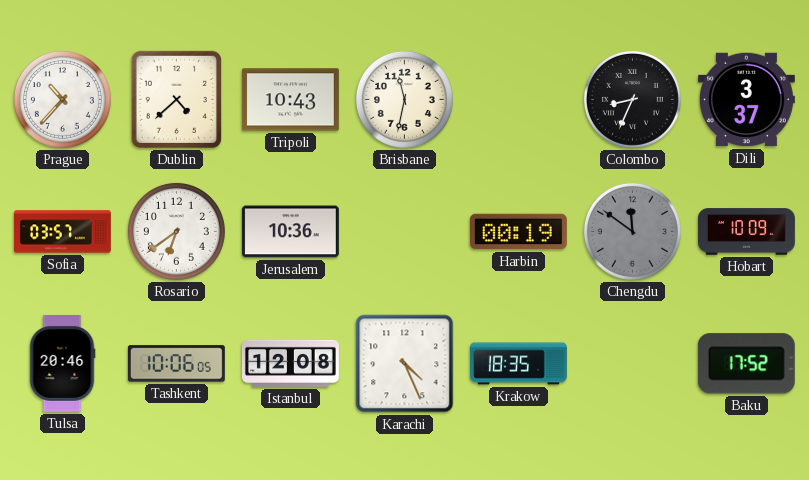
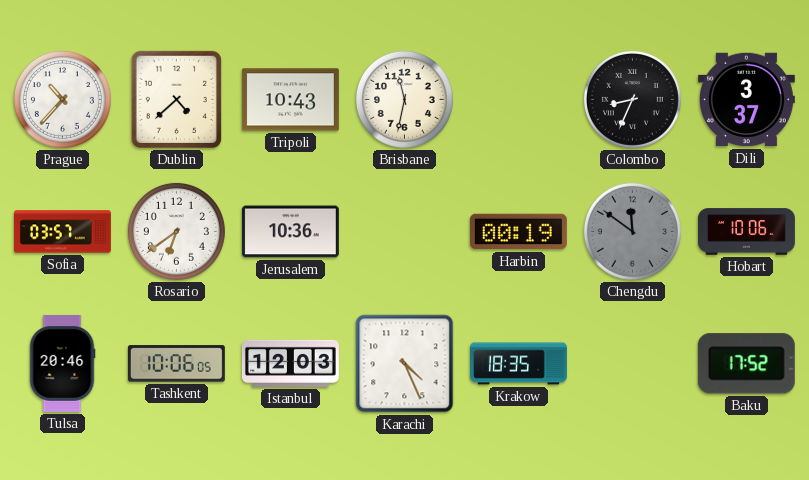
Hobart: 10:09 -> 10:06
Istanbul: 12:08 -> 12:03
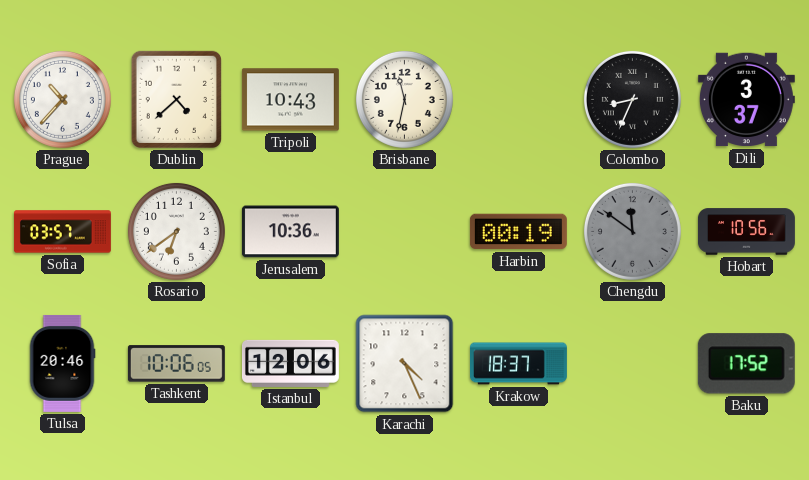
Hobart: 10:06 -> 10:56
Istanbul: 12:03 -> 12:06
Krakow: 18:35 -> 18:37
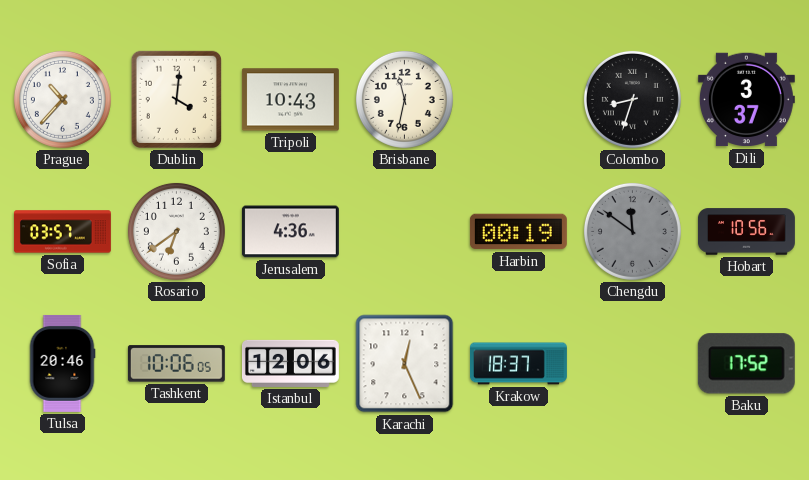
Dublin: 4:38 -> 4:01
Colombo: 8:34 -> 8:33
Jerusalem: 10:36 -> 4:36
Karachi: 4:26 -> 12:26
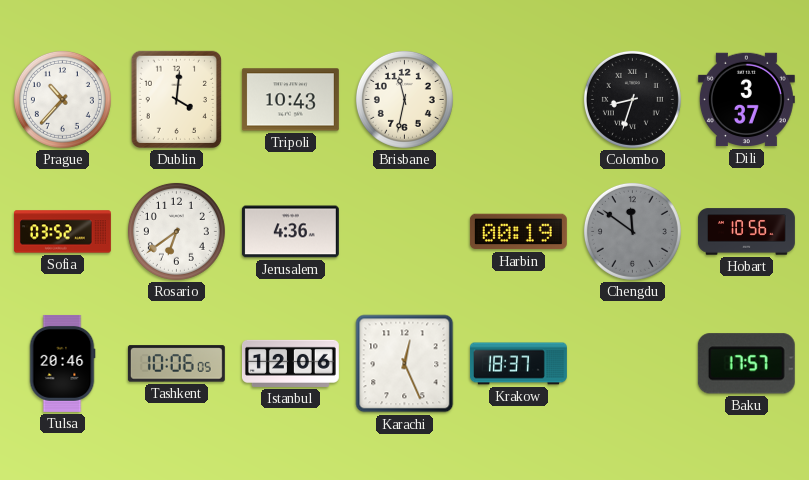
Sofia: 03:57 -> 03:52
Baku: 17:52 -> 17:57
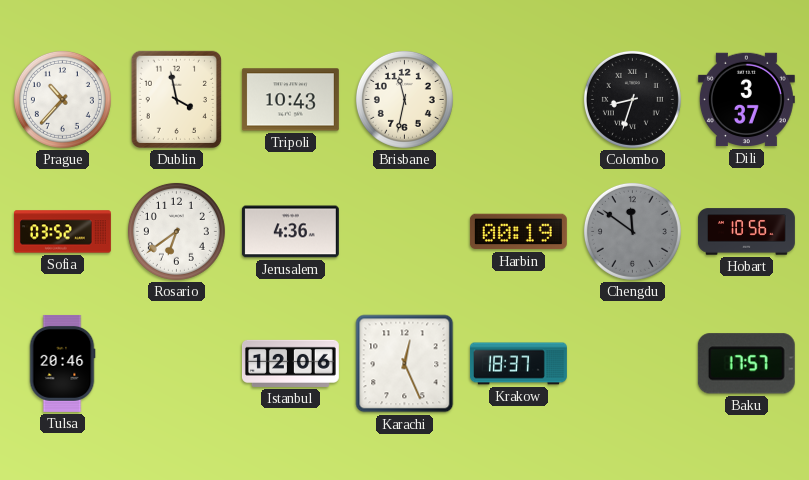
Dublin: 4:01 -> 3:58
Tashkent: 10:06 -> none
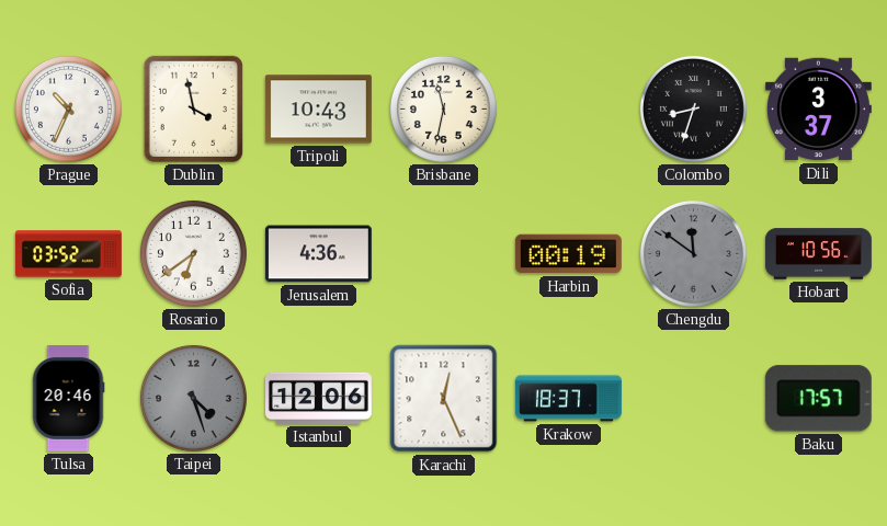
Prague: 10:37 -> 10:34
Taipei: none -> 4:27
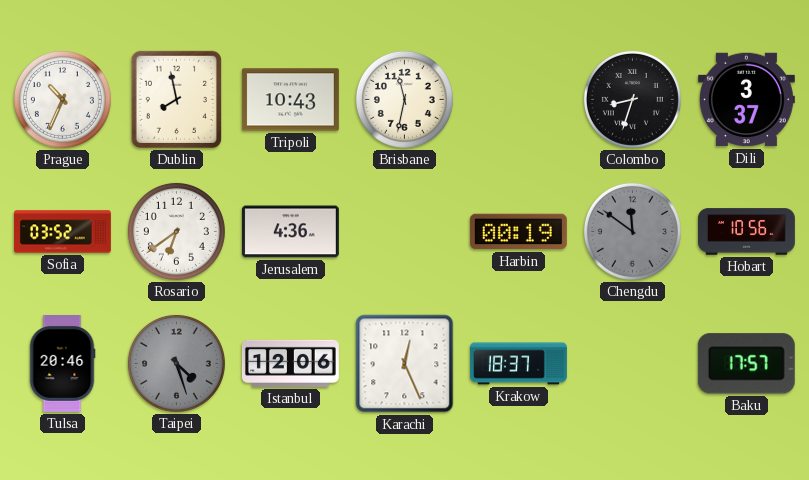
Dublin: 3:58 -> 7:58
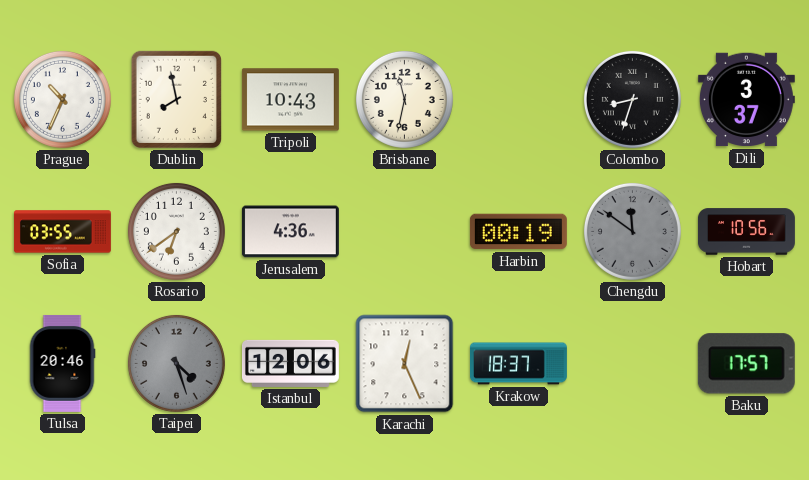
Sofia: 03:52 -> 03:55
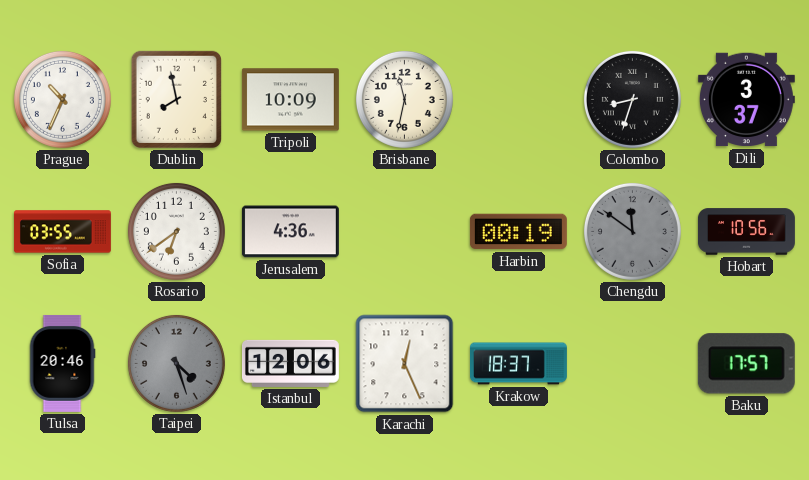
Tripoli: 10:43 -> 10:09
